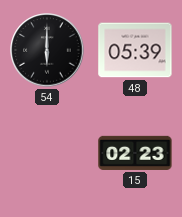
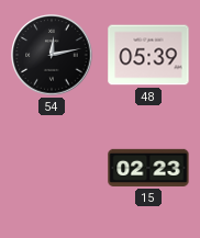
54: 6:00 -> 12:13
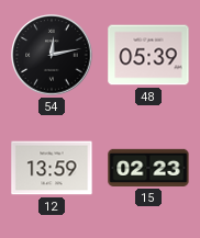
12: none -> 13:59
